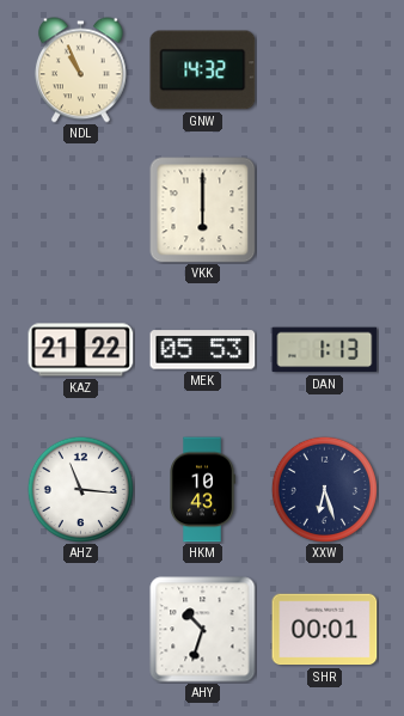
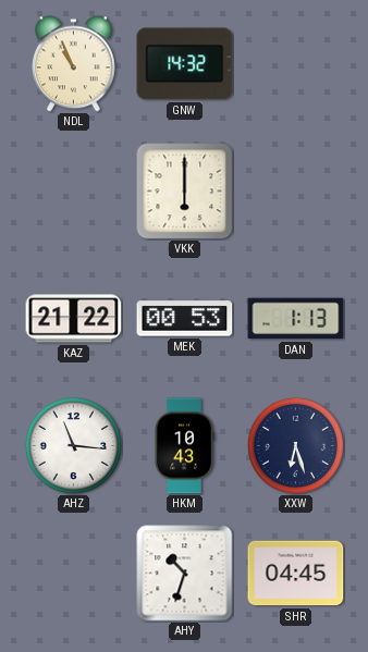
MEK: 05:53 -> 00:53
SHR: 00:01 -> 04:45
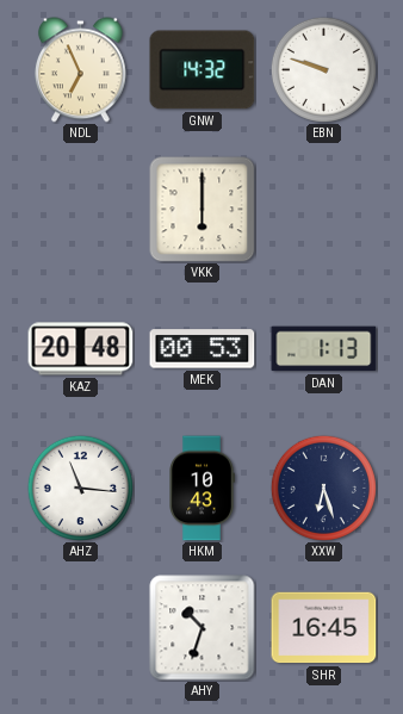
NDL: 10:56 -> 6:56
EBN: none -> 9:48
KAZ: 21:22 -> 20:48
SHR: 04:45 -> 16:45
